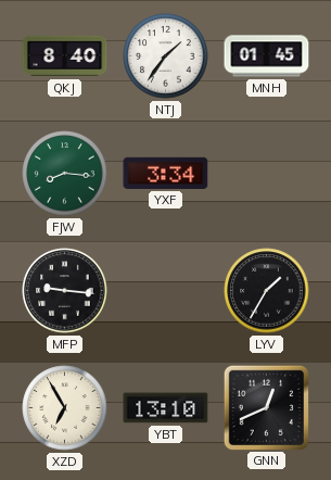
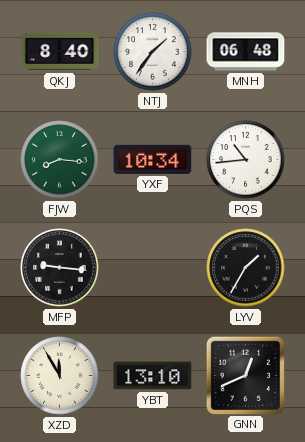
MNH: 01:45 -> 06:48
YXF: 3:34 -> 10:34
PQS: none -> 10:44
XZD: 6:55 -> 11:55
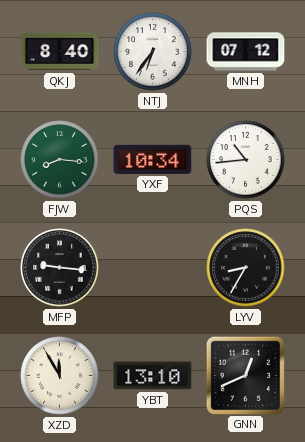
NTJ: 1:36 -> 6:36
MNH: 06:48 -> 07:12
LYV: 1:35 -> 8:35
